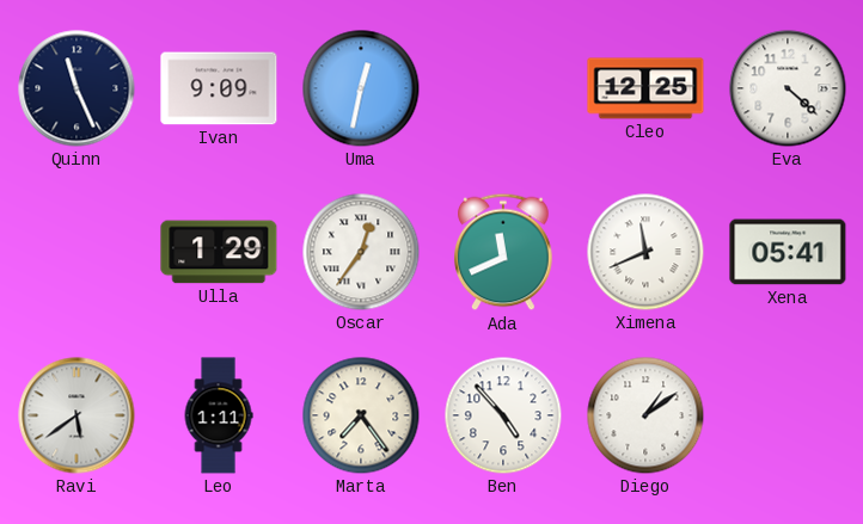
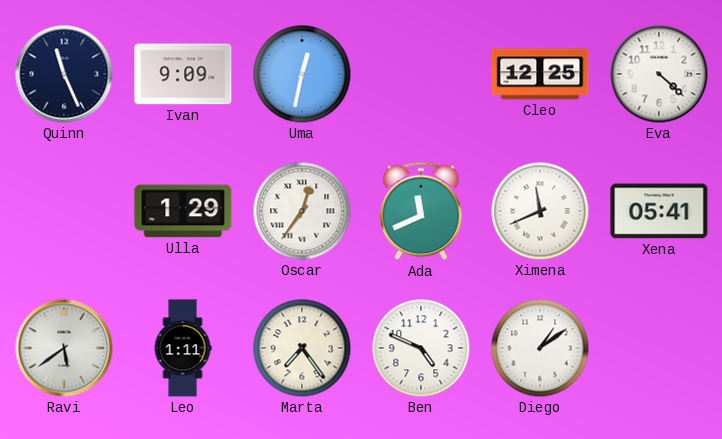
Ben: 4:53 -> 4:49
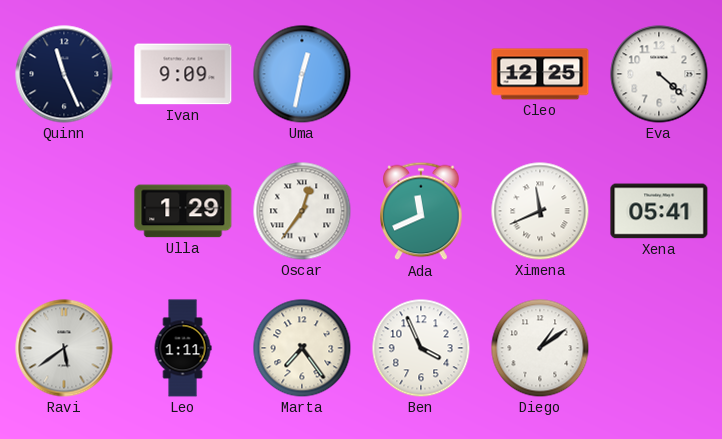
Ben: 4:49 -> 3:56
